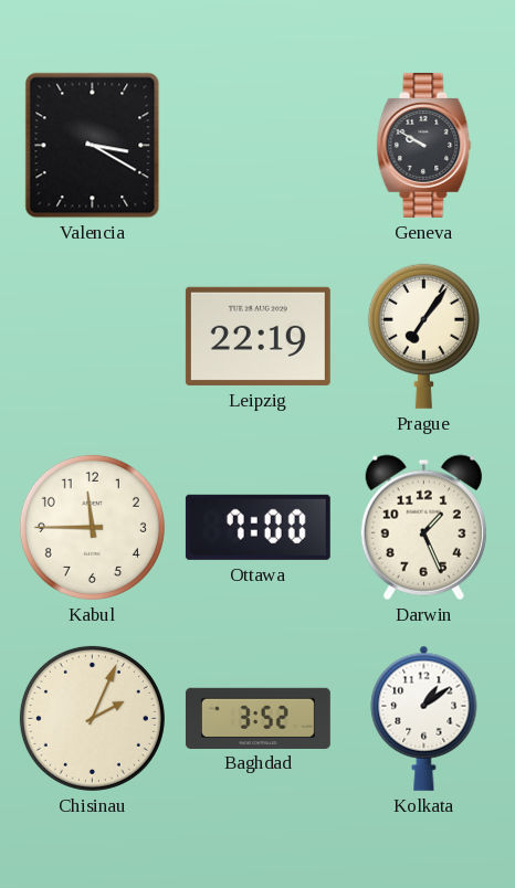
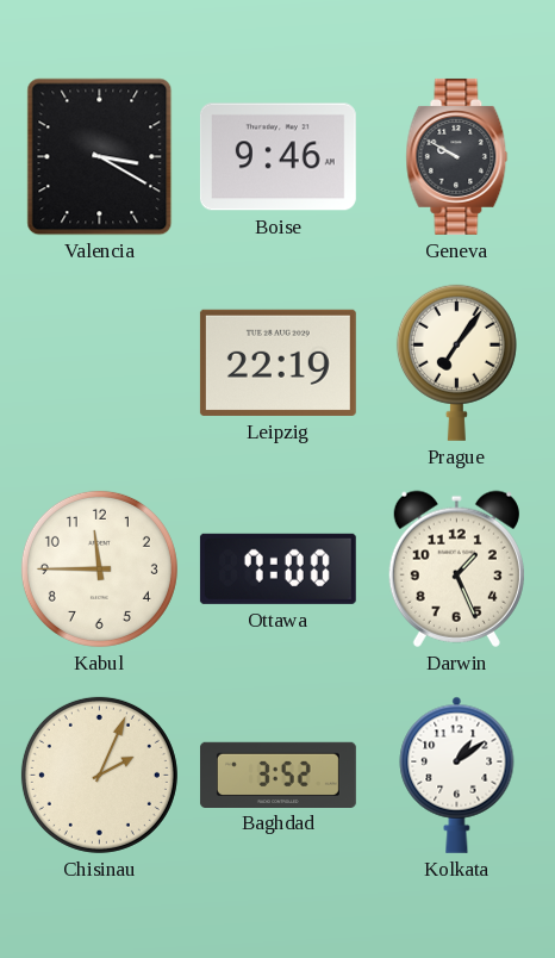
Boise: none -> 9:46
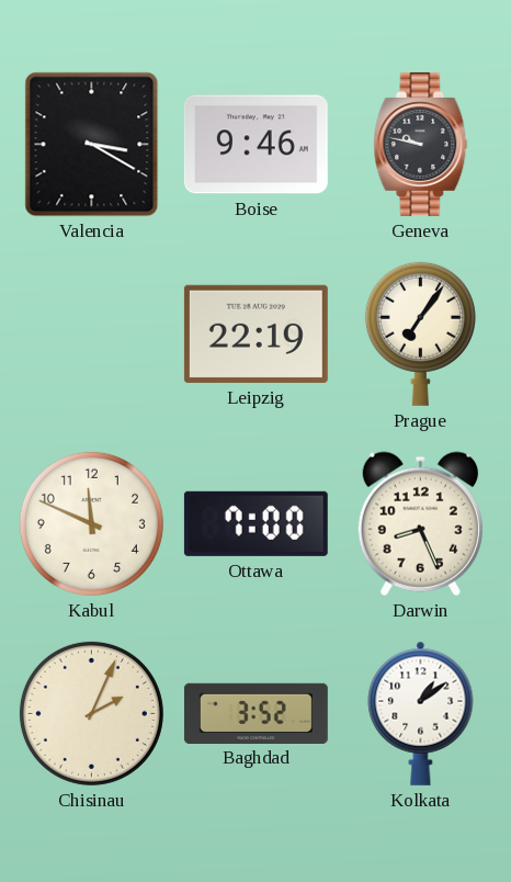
Geneva: 9:50 -> 9:47
Kabul: 11:45 -> 11:49
Darwin: 1:26 -> 8:26
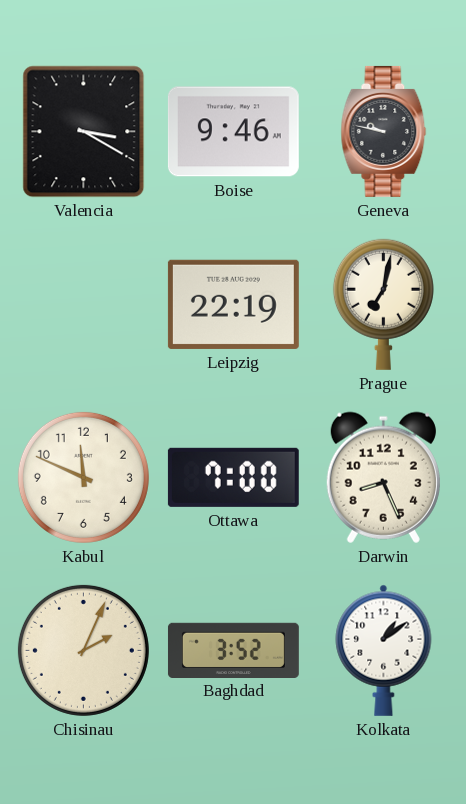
Prague: 7:06 -> 7:02
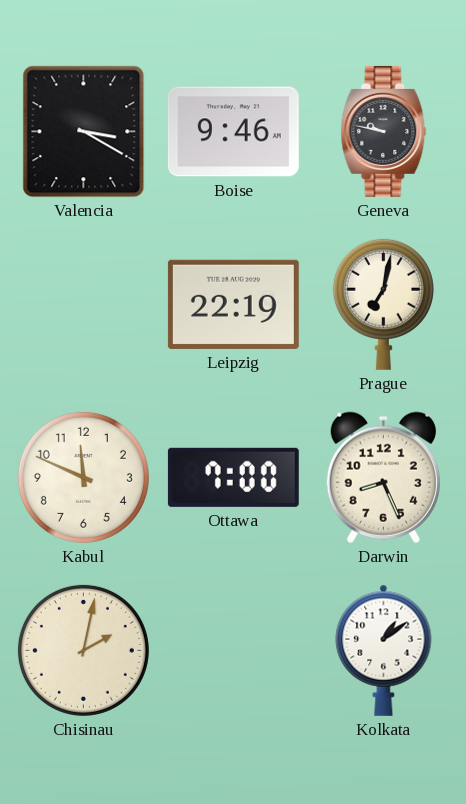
Chisinau: 2:04 -> 2:02
Baghdad: 3:52 -> none
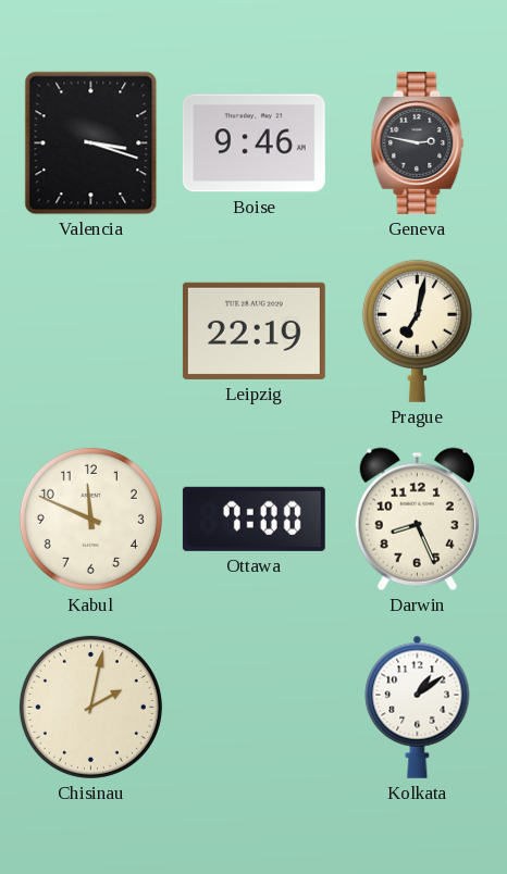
Valencia: 3:20 -> 3:18
Geneva: 9:47 -> 2:47
